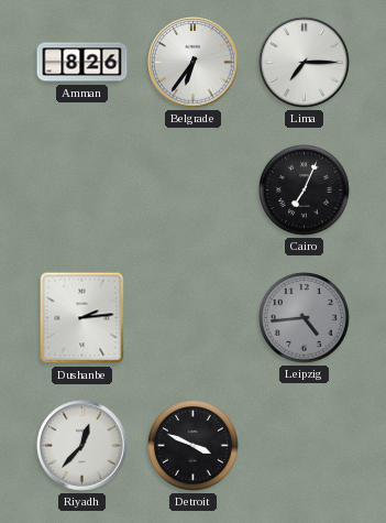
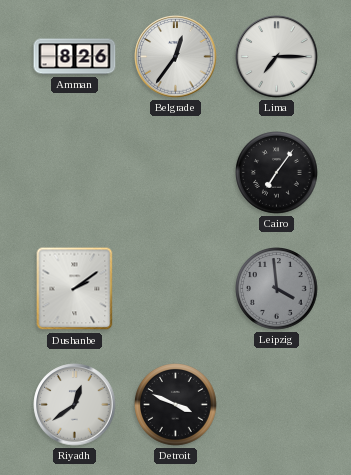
Belgrade: 6:36 -> 12:36
Cairo: 7:04 -> 7:06
Dushanbe: 2:14 -> 2:09
Leipzig: 4:44 -> 3:59
Riyadh: 12:37 -> 12:39
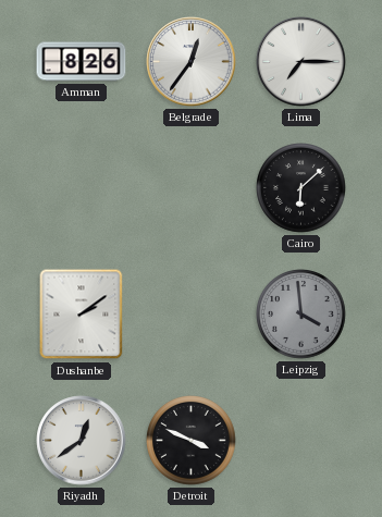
Cairo: 7:06 -> 6:08
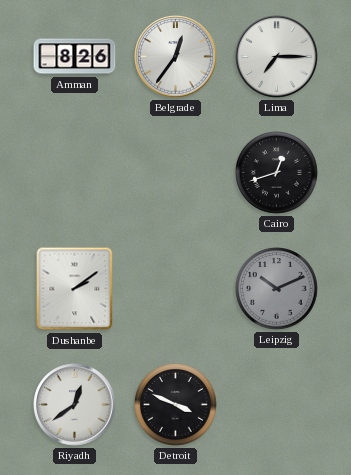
Cairo: 6:08 -> 12:42
Leipzig: 3:59 -> 10:11
